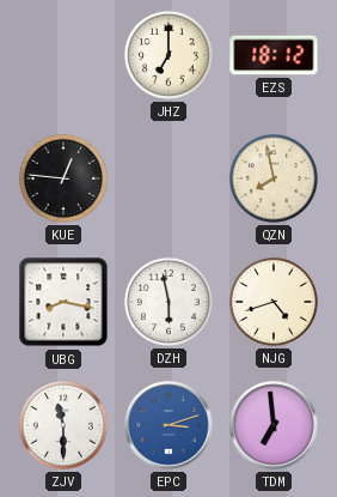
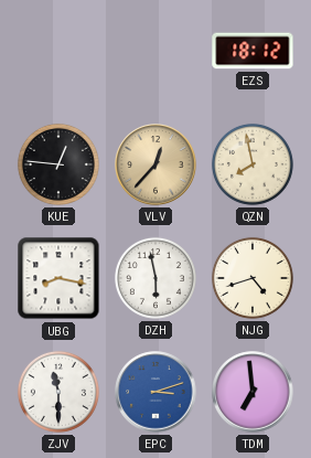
JHZ: 7:00 -> none
VLV: none -> 12:37
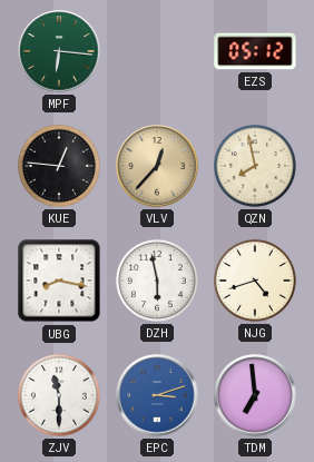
MPF: none -> 6:16
EZS: 18:12 -> 05:12
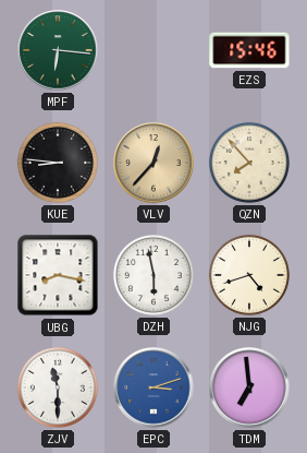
EZS: 05:12 -> 15:46
KUE: 12:46 -> 8:46
QZN: 7:58 -> 7:53
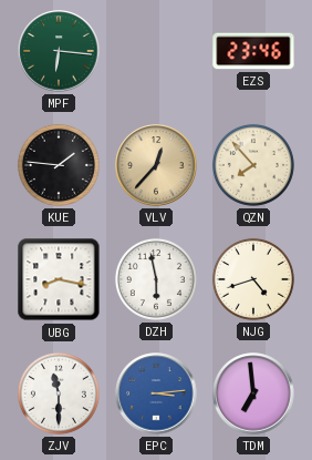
EZS: 15:46 -> 23:46
KUE: 8:46 -> 1:46
EPC: 3:12 -> 3:14
